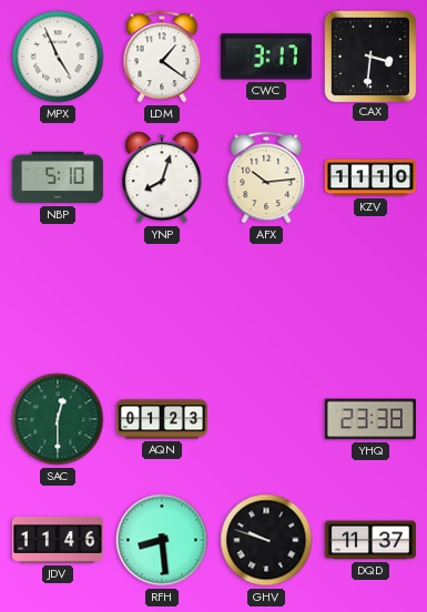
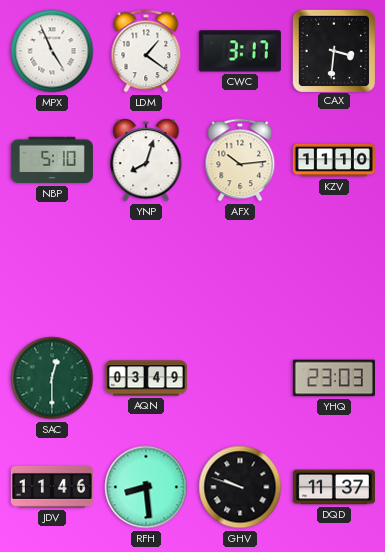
AQN: 01:23 -> 03:49
YHQ: 23:38 -> 23:03
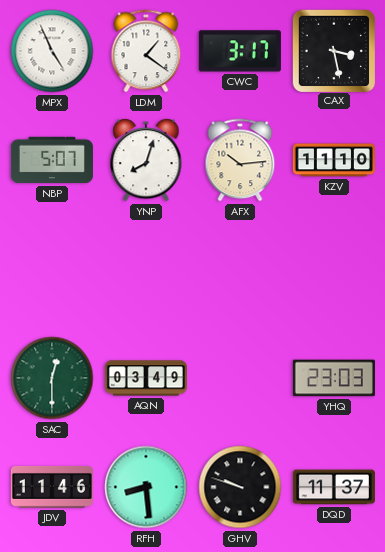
CAX: 3:31 -> 3:28
NBP: 5:10 -> 5:07
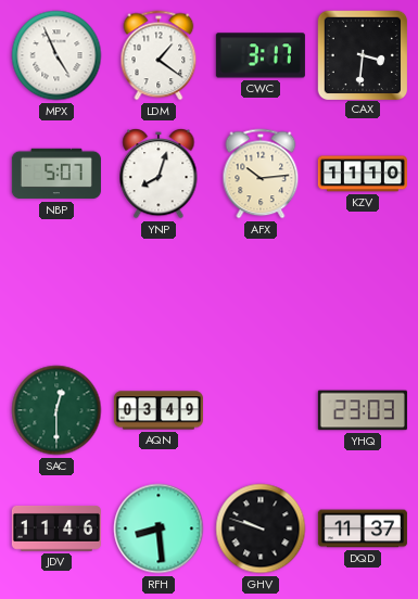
CAX: 3:28 -> 3:31
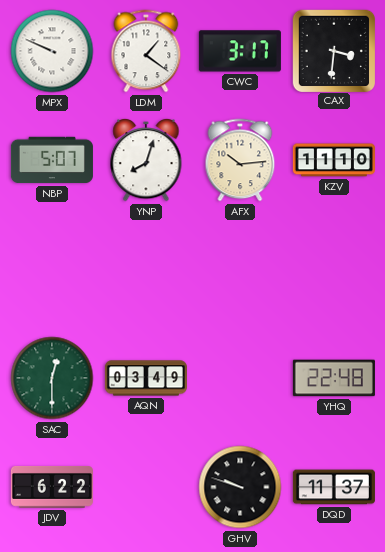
MPX: 4:56 -> 9:49
YHQ: 23:03 -> 22:48
JDV: 11:46 -> 6:22
RFH: 8:29 -> none
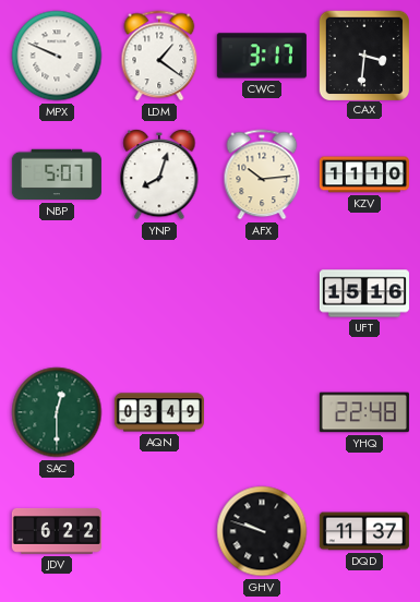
UFT: none -> 15:16
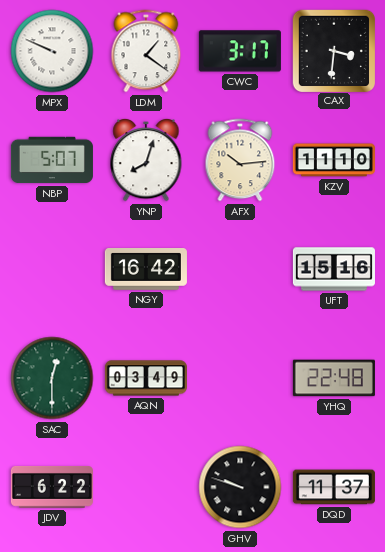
NGY: none -> 16:42
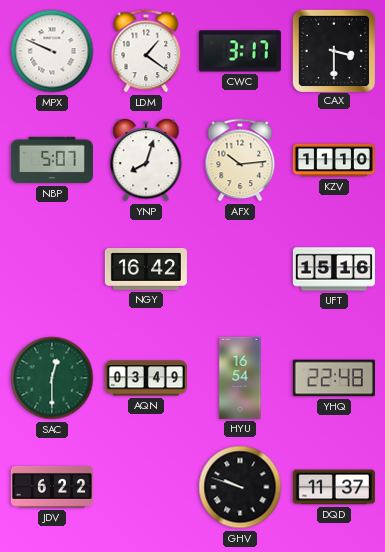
CAX: 3:31 -> 3:30
HYU: none -> 16:54
